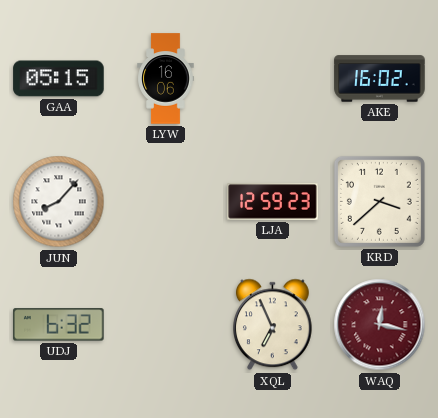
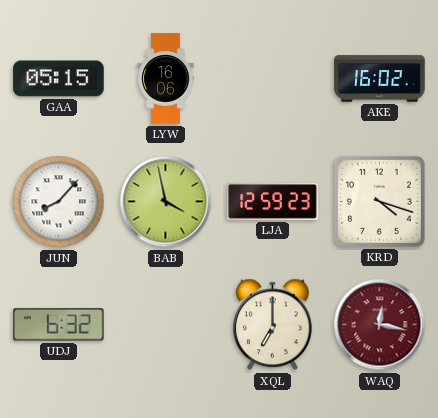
BAB: none -> 3:58
KRD: 3:38 -> 4:18
XQL: 6:56 -> 7:00
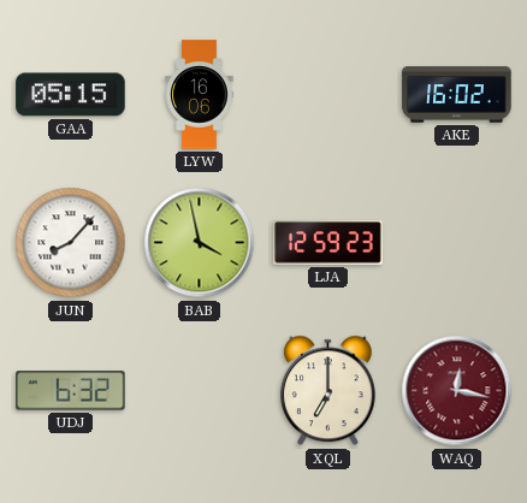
KRD: 4:18 -> none
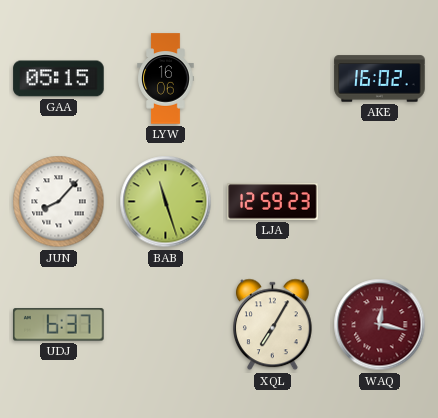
BAB: 3:58 -> 11:27
UDJ: 6:32 -> 6:37
XQL: 7:00 -> 7:05
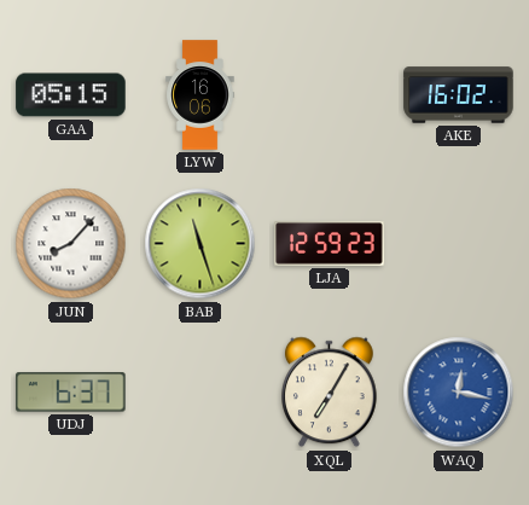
WAQ dial: burgundy -> blue
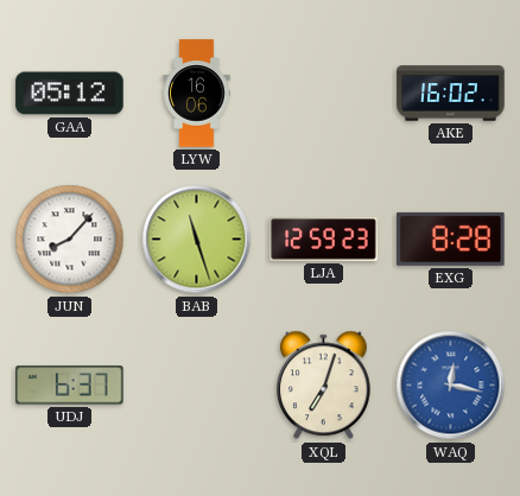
GAA: 05:15 -> 05:12
EXG: none -> 8:28
XQL: 7:05 -> 7:03
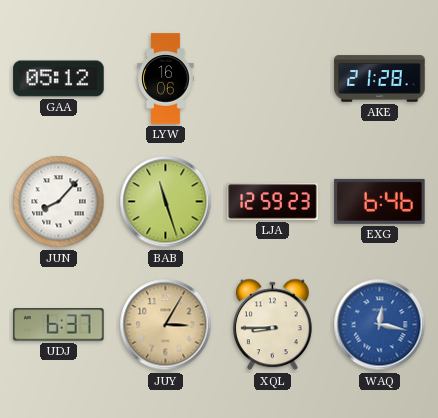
AKE: 16:02 -> 21:28
EXG: 8:28 -> 6:46
JUY: none -> 3:05
XQL: 7:03 -> 8:45
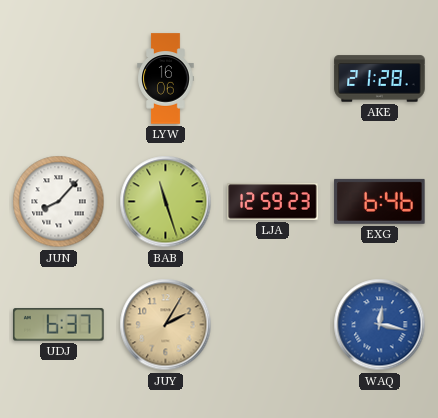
GAA: 05:12 -> none
JUY: 3:05 -> 2:05
XQL: 8:45 -> none
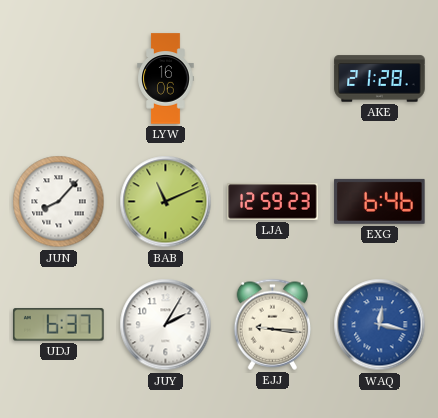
BAB: 11:27 -> 11:11
JUY dial: champagne -> white
EJJ: none -> 9:16
